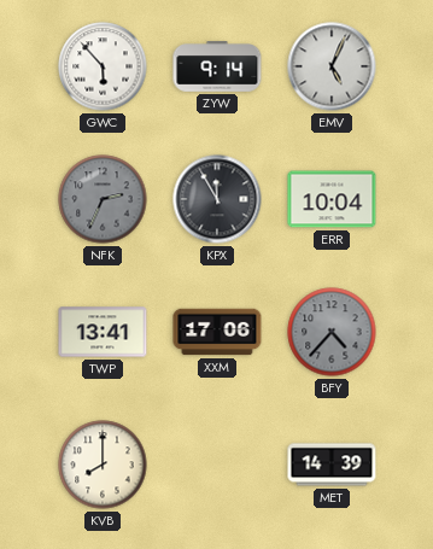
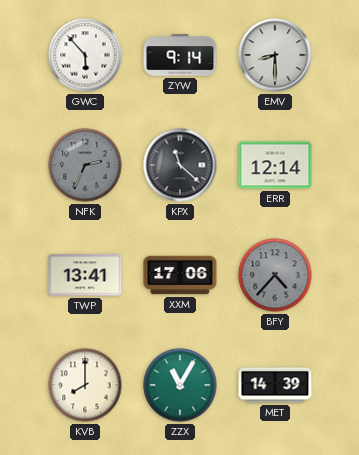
EMV: 5:04 -> 8:30
KPX: 11:55 -> 11:22
ERR: 10:04 -> 12:14
ZZX: none -> 11:05
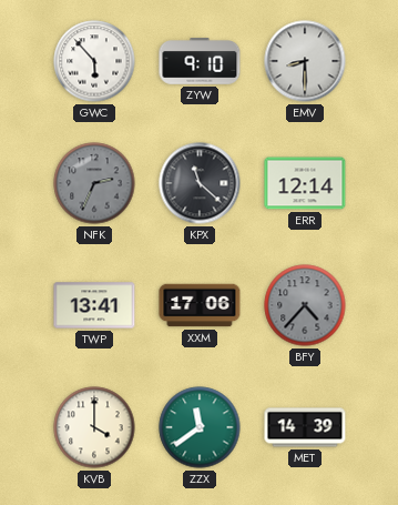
ZYW: 9:14 -> 9:10
KVB: 8:00 -> 4:00
ZZX: 11:05 -> 11:39
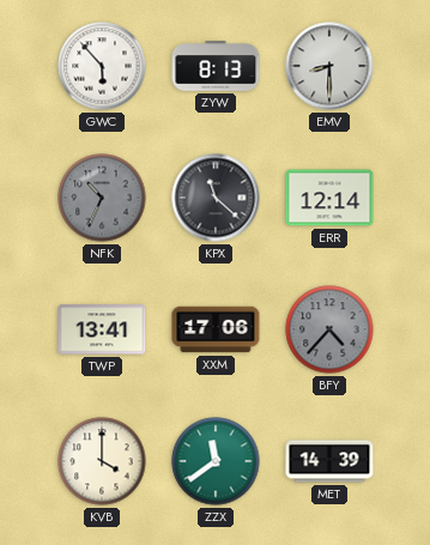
ZYW: 9:10 -> 8:13
NFK: 2:34 -> 10:34
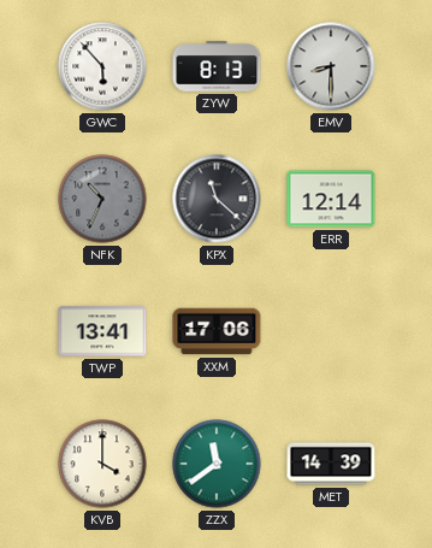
BFY: 4:37 -> none
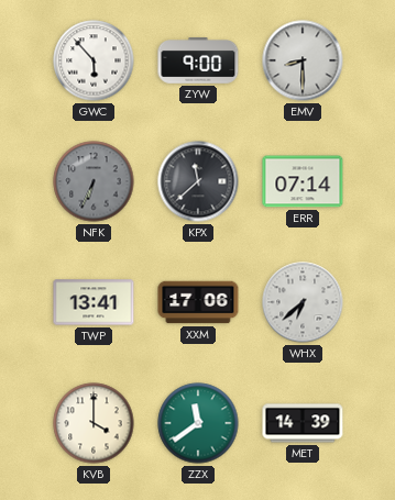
ZYW: 8:13 -> 9:00
NFK: 10:34 -> 6:34
KPX: 11:22 -> 11:38
ERR: 12:14 -> 07:14
WHX: none -> 6:38
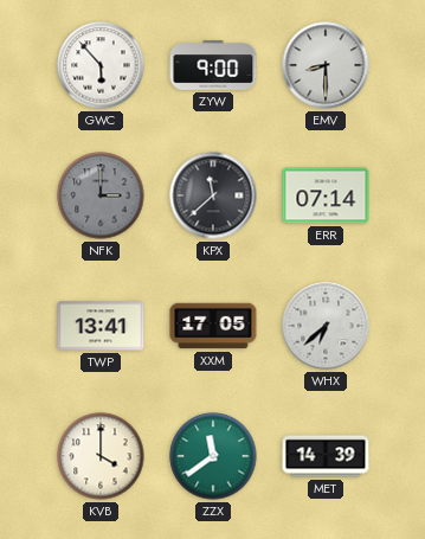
NFK: 6:34 -> 3:00
XXM: 17:06 -> 17:05
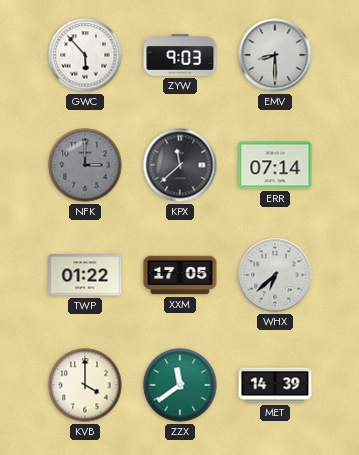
ZYW: 9:00 -> 9:03
TWP: 13:41 -> 01:22
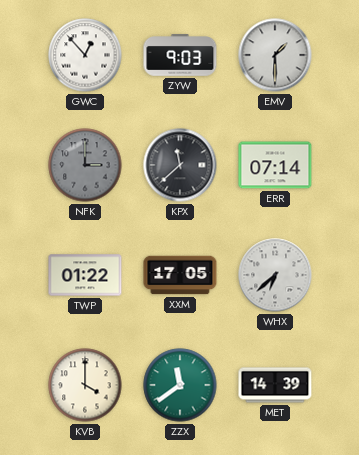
GWC: 5:53 -> 12:53
EMV: 8:30 -> 1:30
